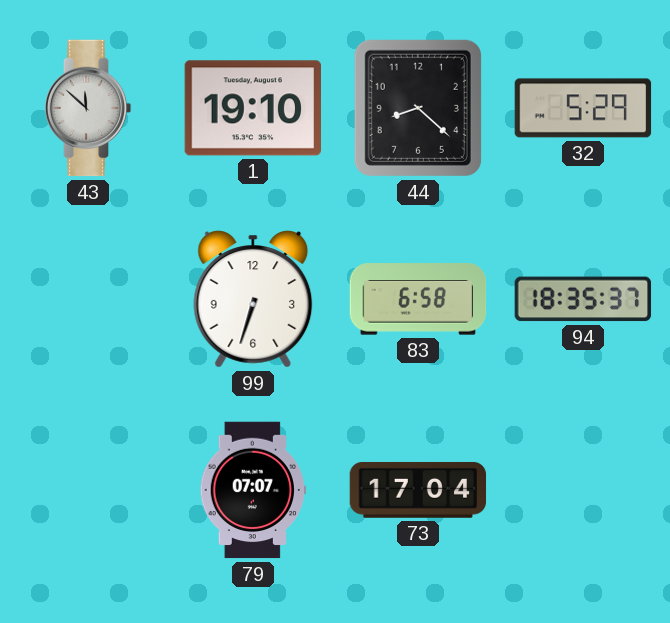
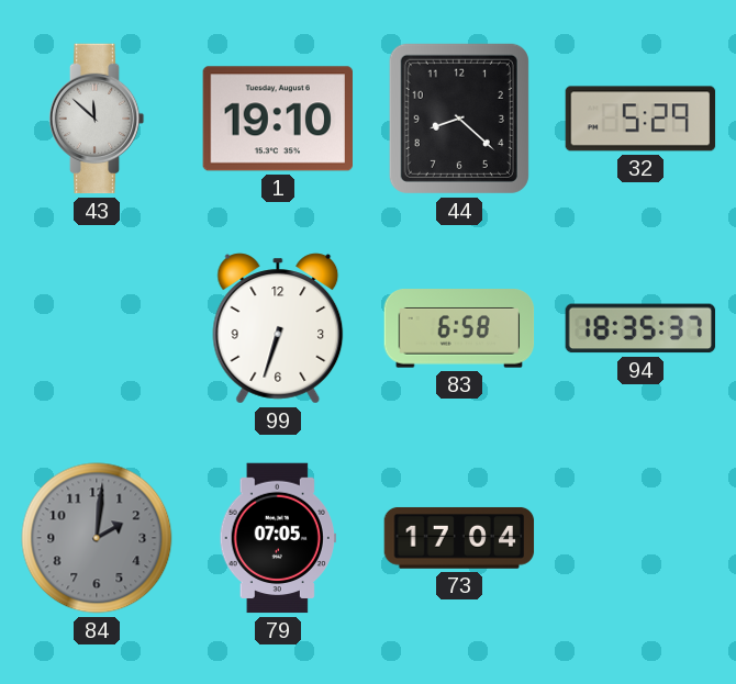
84: none -> 2:01
79: 07:07 -> 07:05
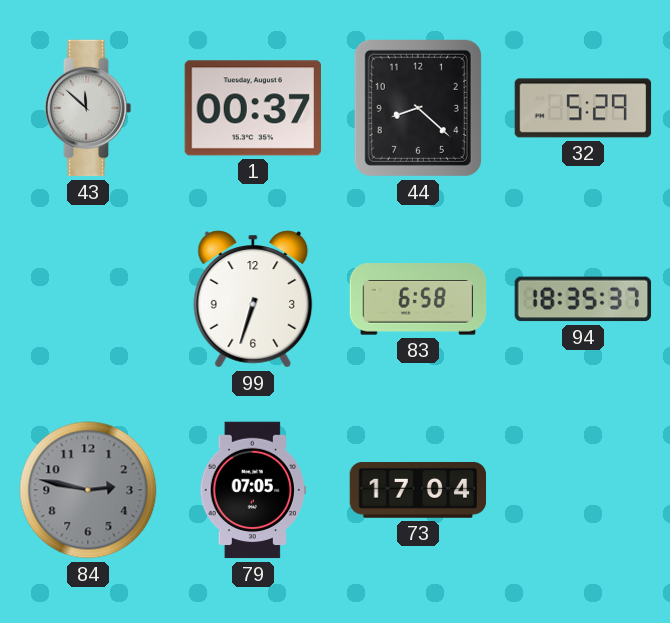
1: 19:10 -> 00:37
84: 2:01 -> 2:47
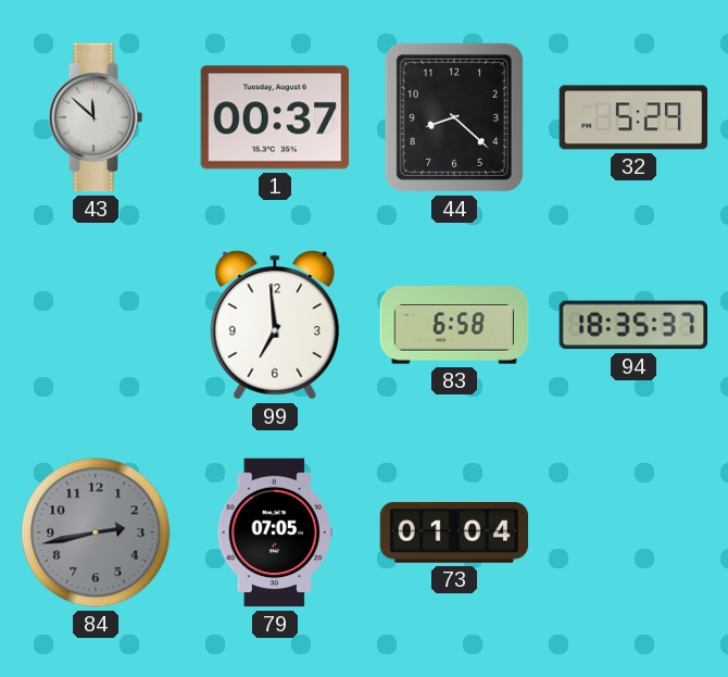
99: 6:33 -> 6:59
84: 2:47 -> 2:43
73: 17:04 -> 01:04
